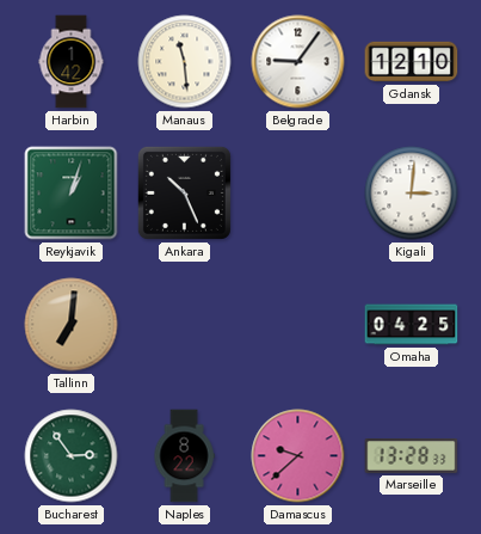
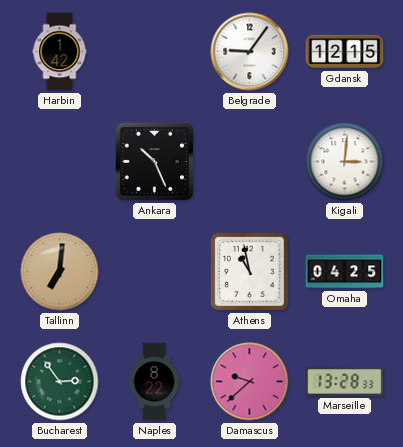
Manaus: 11:29 -> none
Gdansk: 12:10 -> 12:15
Reykjavik: 1:03 -> none
Athens: none -> 10:58
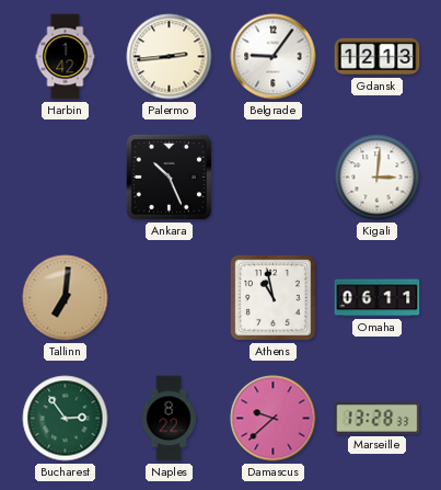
Palermo: none -> 2:44
Gdansk: 12:15 -> 12:13
Omaha: 04:25 -> 06:11
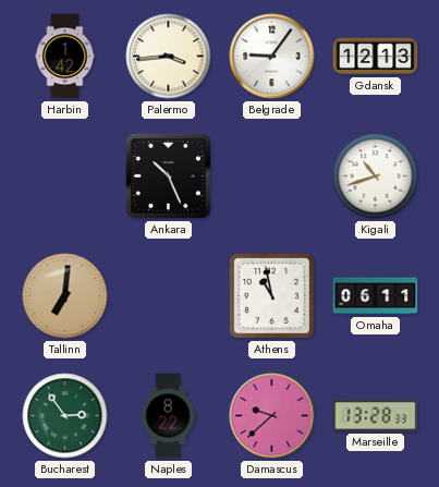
Palermo: 2:44 -> 3:44
Kigali: 3:01 -> 10:42
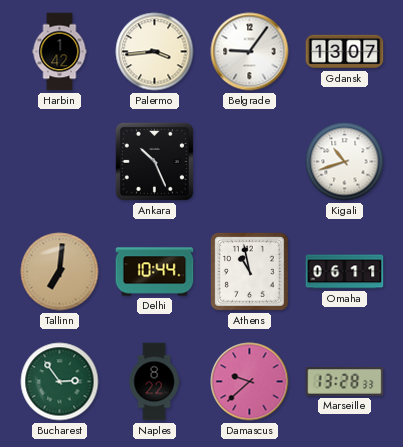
Gdansk: 12:13 -> 13:07
Delhi: none -> 10:44
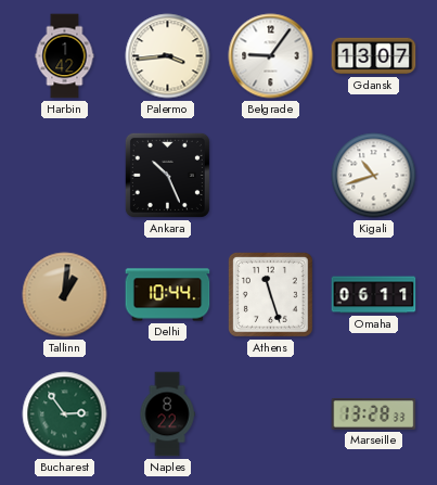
Tallinn: 7:01 -> 1:01
Athens: 10:58 -> 11:27
Damascus: 9:38 -> none
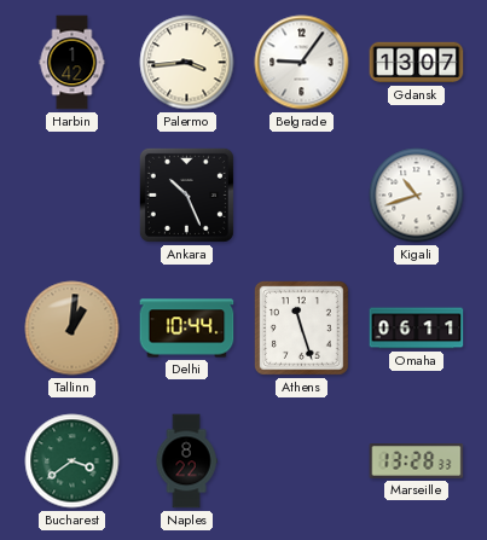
Bucharest: 2:54 -> 3:39
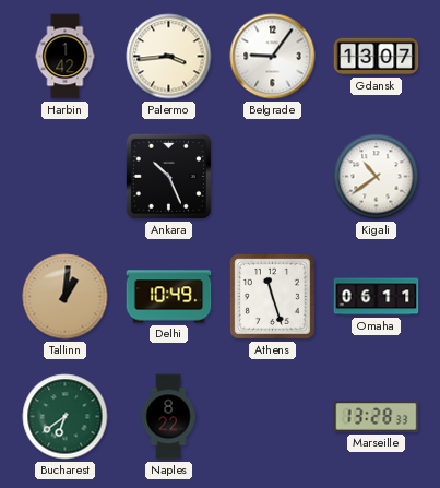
Kigali: 10:42 -> 10:39
Delhi: 10:44 -> 10:49
Bucharest: 3:39 -> 6:39
